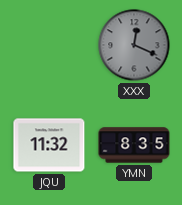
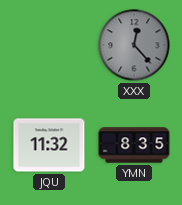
XXX: 12:19 -> 12:23
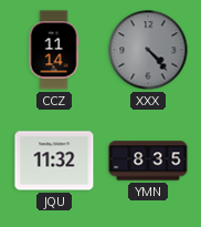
CCZ: none -> 11:14
XXX: 12:23 -> 4:23
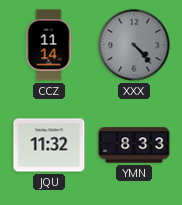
YMN: 8:35 -> 8:33
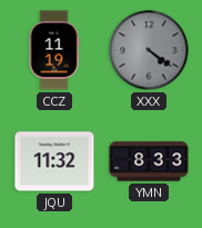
CCZ: 11:14 -> 11:19
XXX: 4:23 -> 4:21
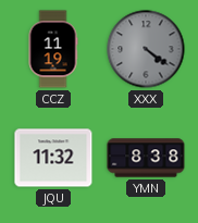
YMN: 8:33 -> 8:38
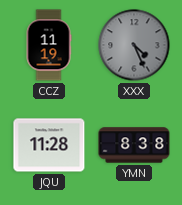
XXX: 4:21 -> 4:26
JQU: 11:32 -> 11:28
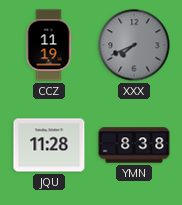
XXX: 4:26 -> 7:41
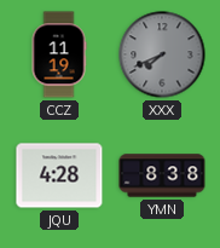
JQU: 11:28 -> 4:28
